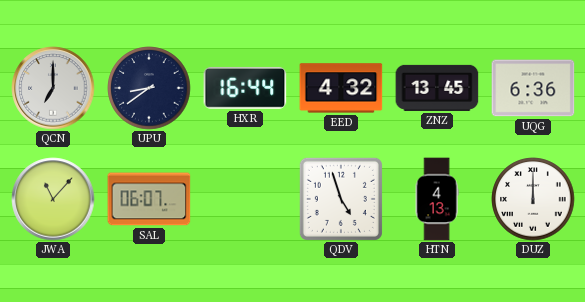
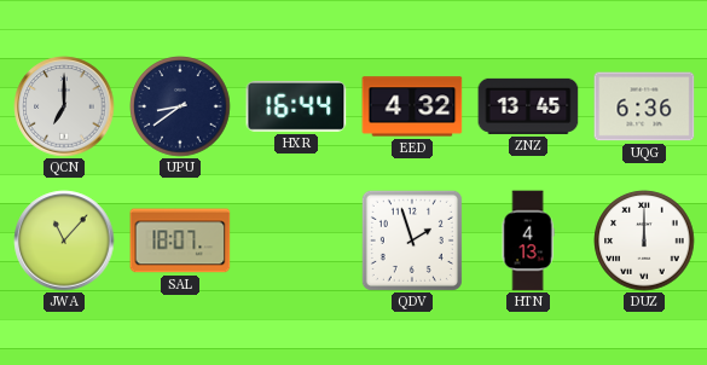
SAL: 06:07 -> 18:07
QDV: 4:57 -> 1:57
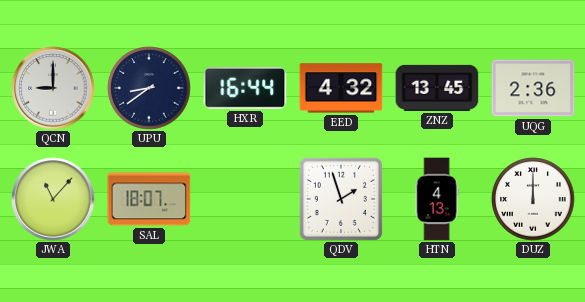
QCN: 7:00 -> 9:00
UQG: 6:36 -> 2:36
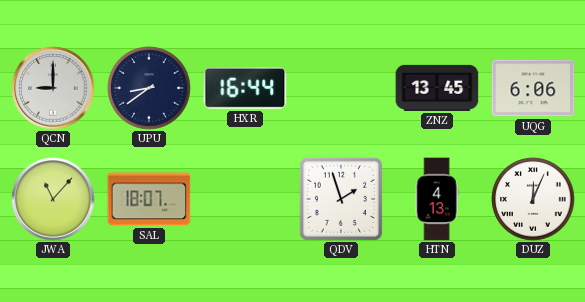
EED: 4:32 -> none
UQG: 2:36 -> 6:06
DUZ: 12:00 -> 12:04
